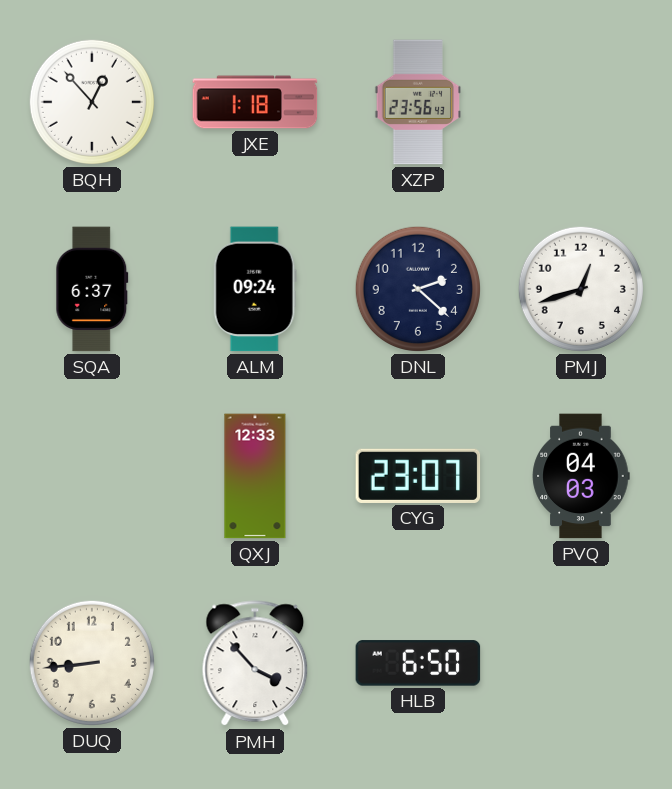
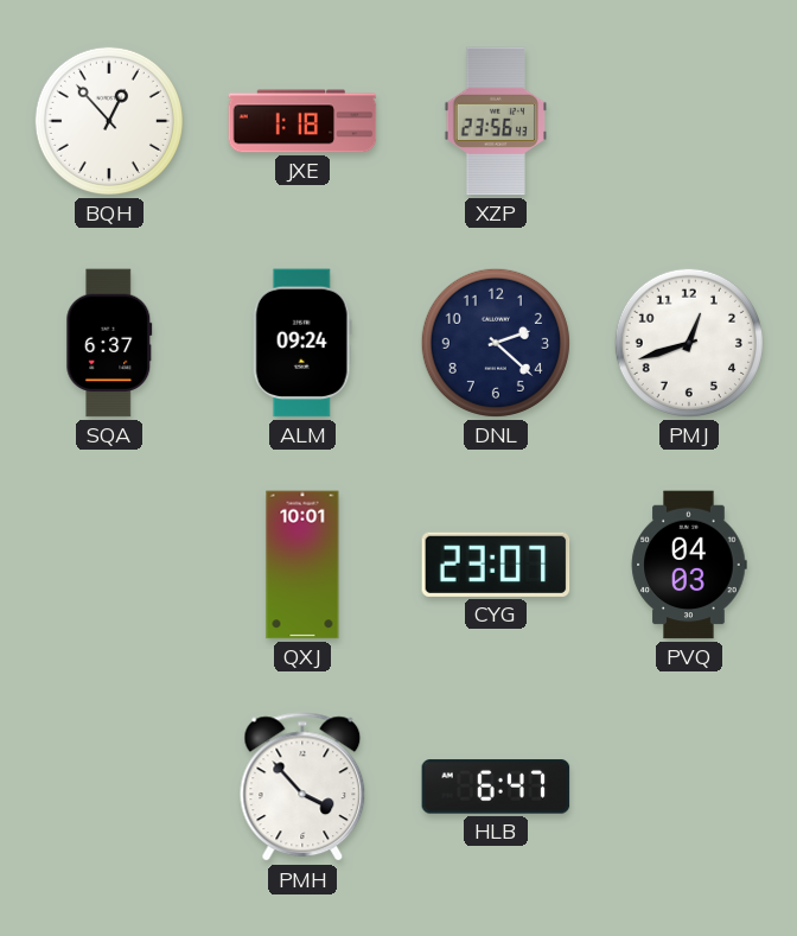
QXJ: 12:33 -> 10:01
DUQ: 8:44 -> none
HLB: 6:50 -> 6:47
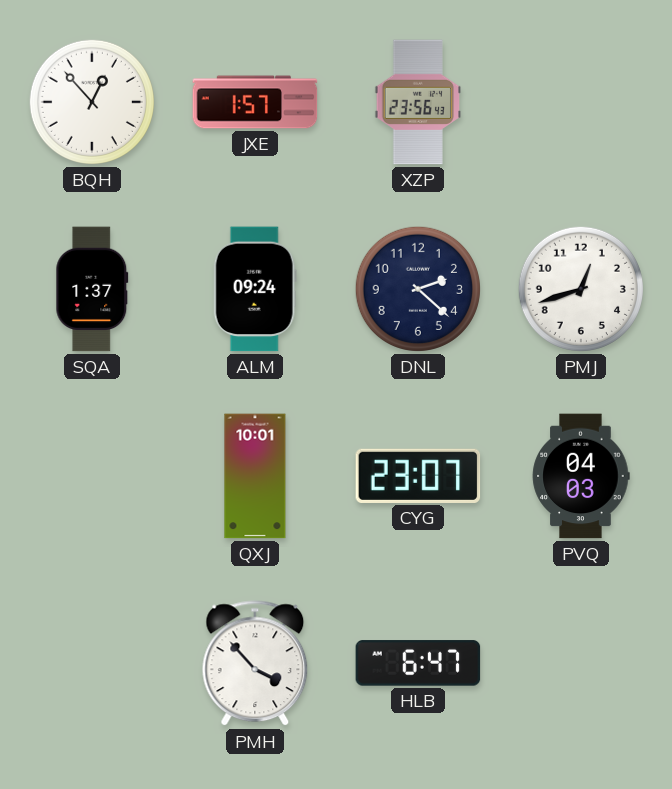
JXE: 1:18 -> 1:57
SQA: 6:37 -> 1:37
